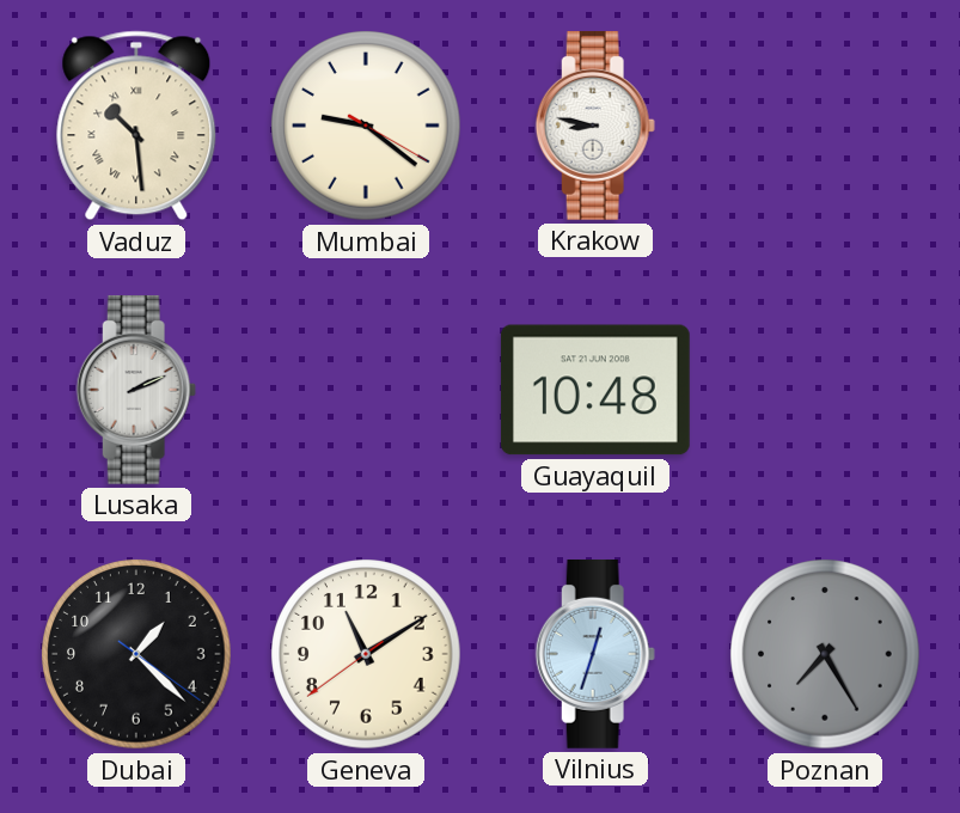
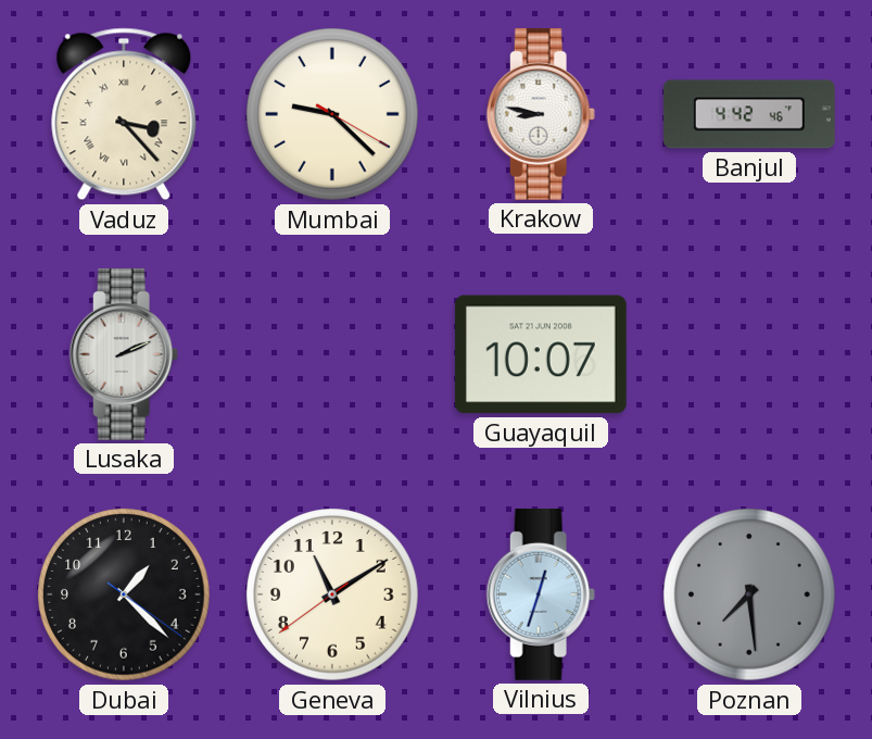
Vaduz: 10:29 -> 3:23
Mumbai: 9:21 -> 9:22
Banjul: none -> 4:42
Guayaquil: 10:48 -> 10:07
Poznan: 7:25 -> 7:29
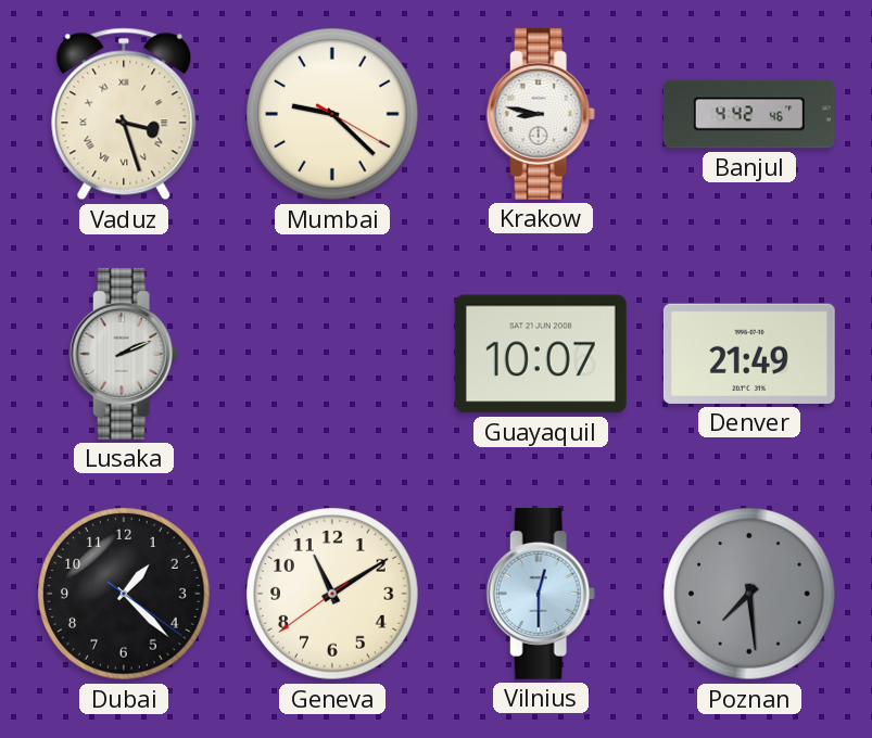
Vaduz: 3:23 -> 3:27
Denver: none -> 21:49
Vilnius: 12:33 -> 12:30
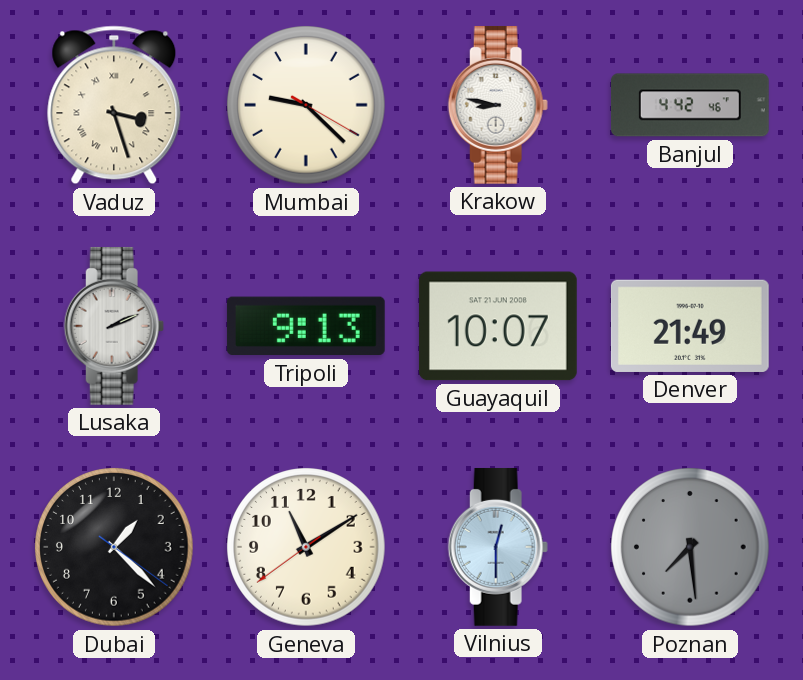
Tripoli: none -> 9:13
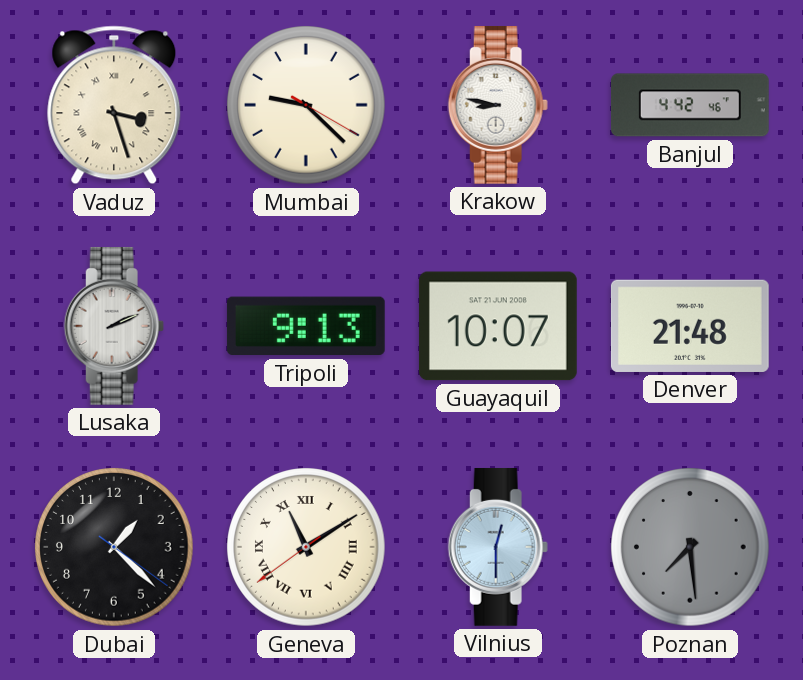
Denver: 21:49 -> 21:48
Geneva numerals: Arabic -> Roman
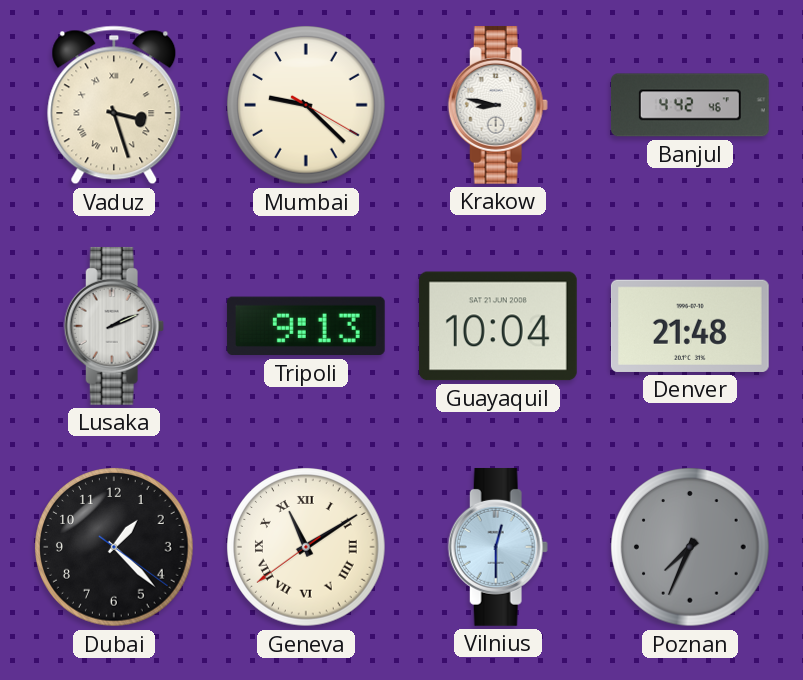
Guayaquil: 10:07 -> 10:04
Poznan: 7:29 -> 7:34
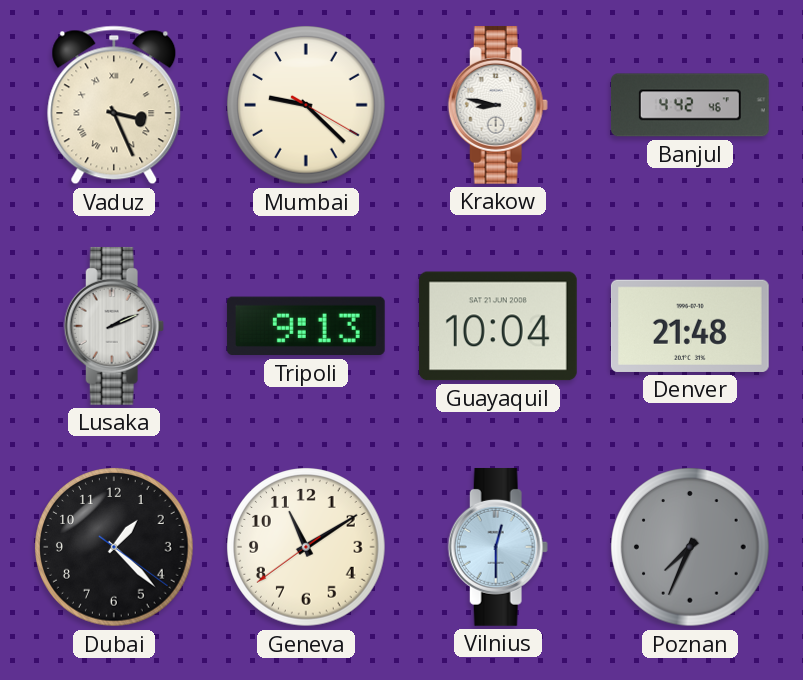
Vaduz: 3:27 -> 3:26
Geneva numerals: Roman -> Arabic
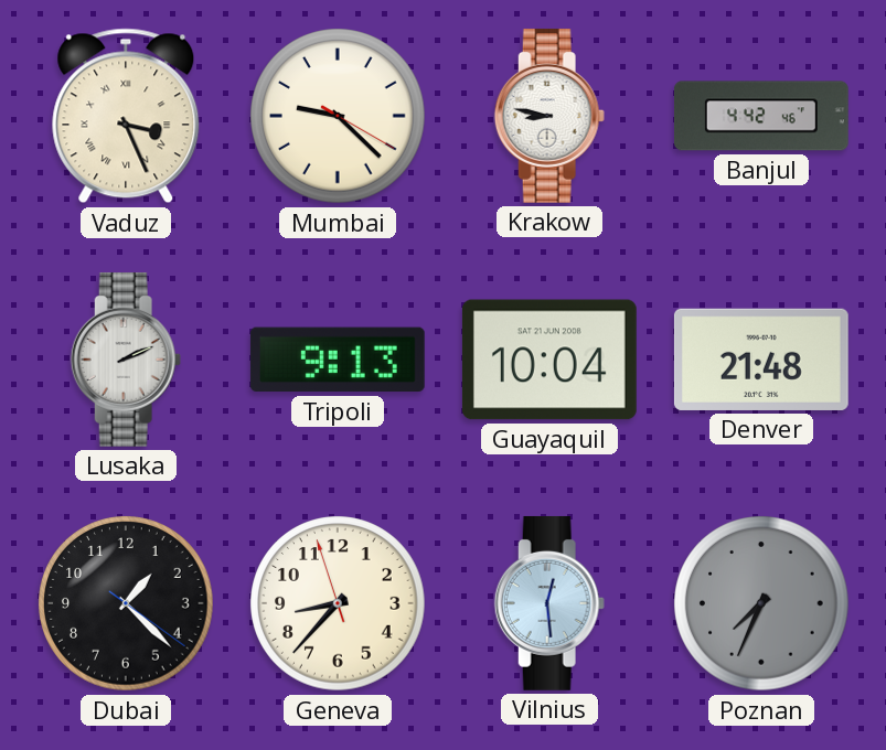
Geneva: 11:09 -> 8:36
Vilnius: 12:30 -> 12:29
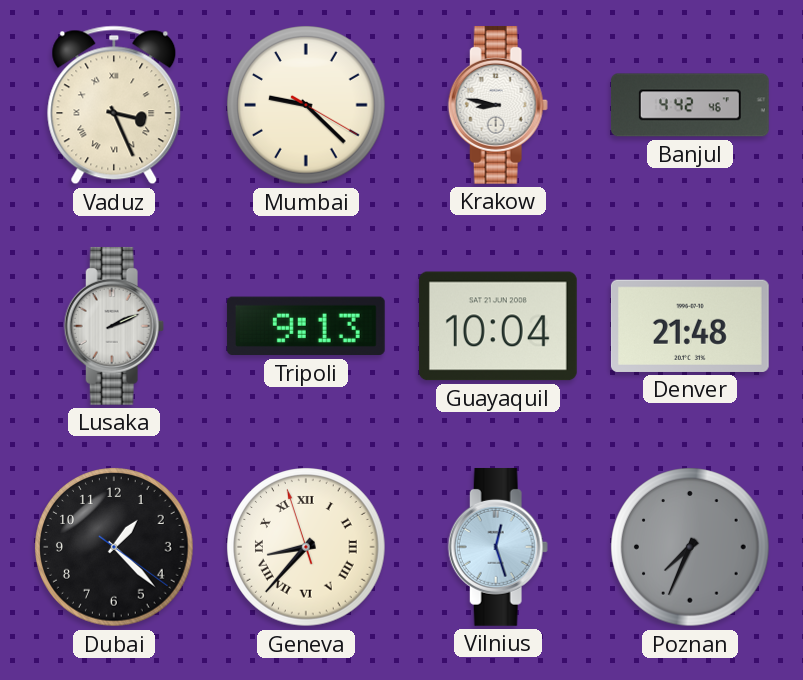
Geneva numerals: Arabic -> Roman
Vilnius: 12:29 -> 12:27
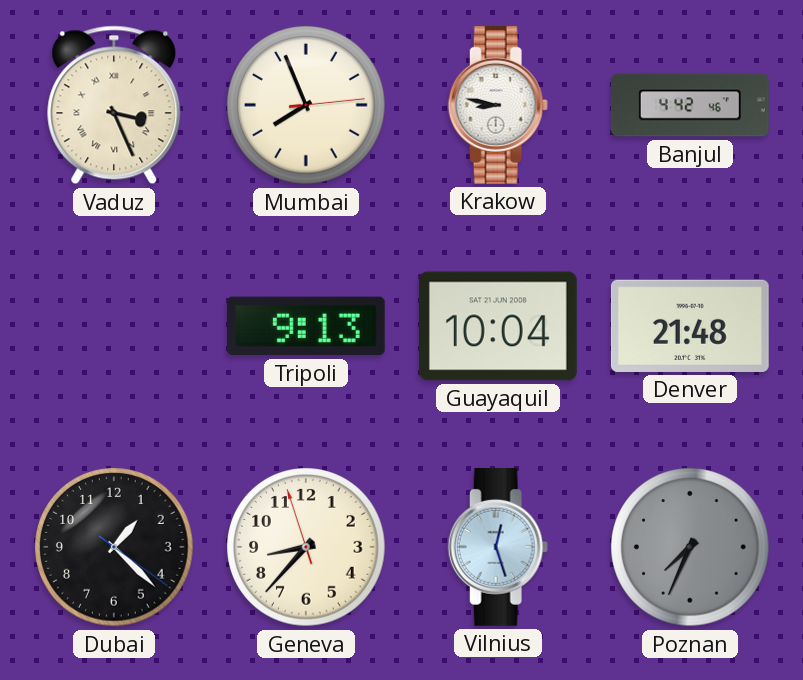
Mumbai: 9:22 -> 7:56
Lusaka: 2:11 -> none
Geneva numerals: Roman -> Arabic
